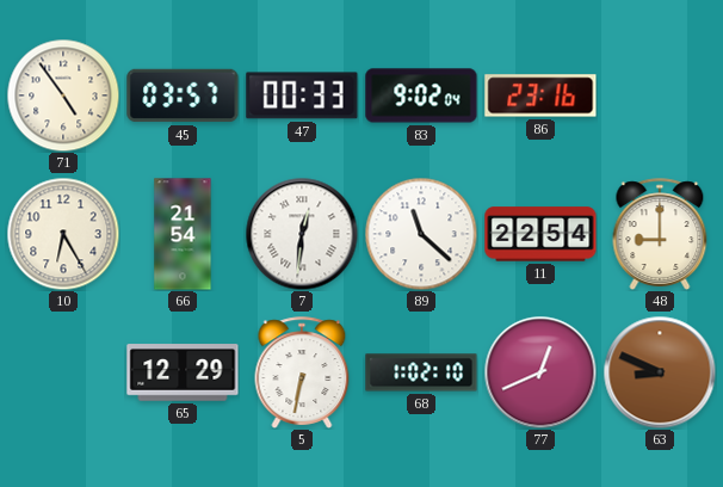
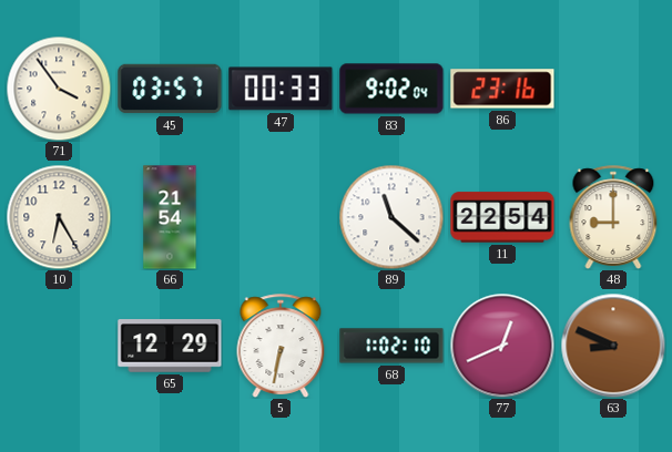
71: 4:54 -> 3:54
7: 12:31 -> none
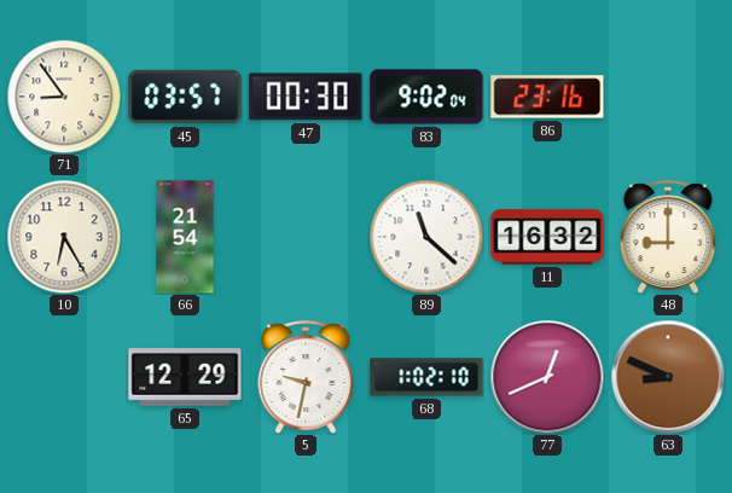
71: 3:54 -> 8:54
47: 00:33 -> 00:30
11: 22:54 -> 16:32
5: 6:32 -> 9:32
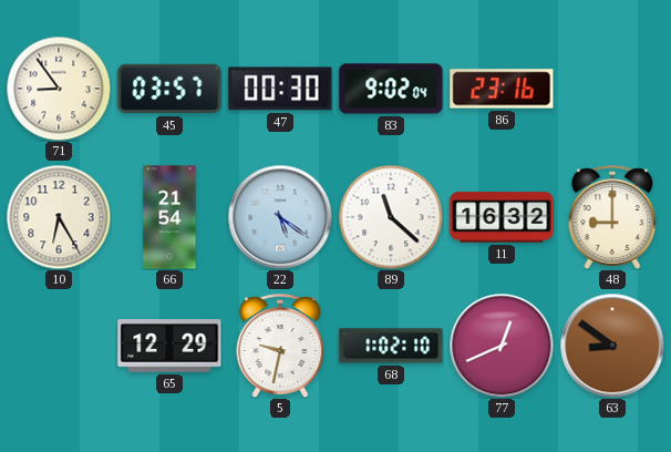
22: none -> 5:21
63: 8:49 -> 8:51
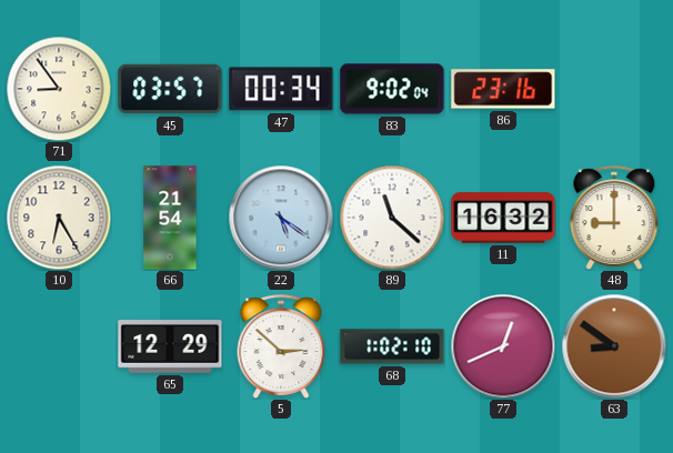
47: 00:30 -> 00:34
5: 9:32 -> 2:52
